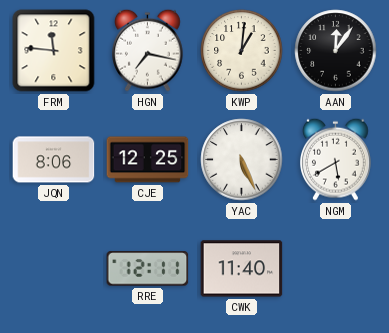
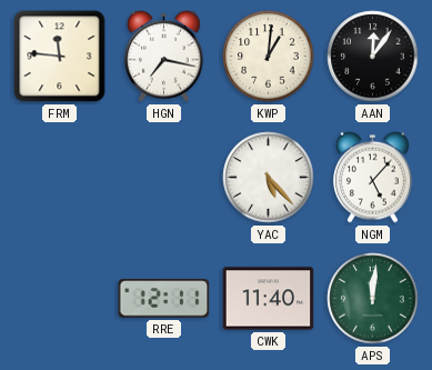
JQN: 8:06 -> none
CJE: 12:25 -> none
YAC: 5:26 -> 5:23
NGM: 5:40 -> 5:07
APS: none -> 12:01
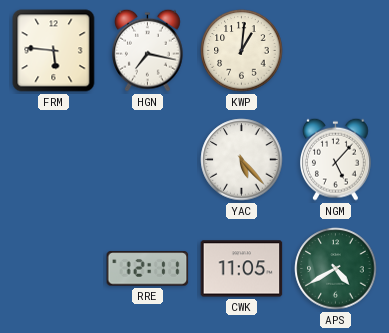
FRM: 11:46 -> 5:46
AAN: 12:06 -> none
CWK: 11:40 -> 11:05
APS: 12:01 -> 4:40
